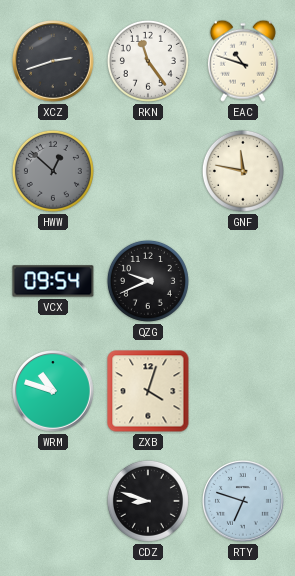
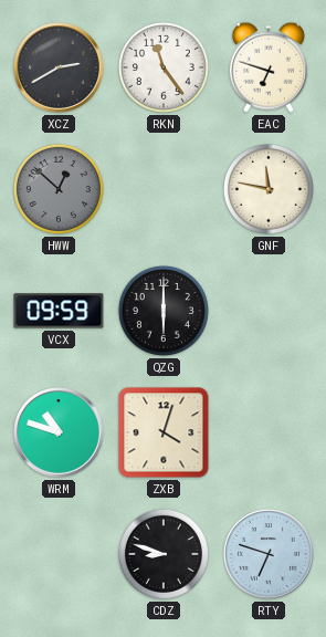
XCZ: 2:42 -> 2:40
EAC: 10:48 -> 6:48
VCX: 09:54 -> 09:59
QZG: 9:41 -> 6:00
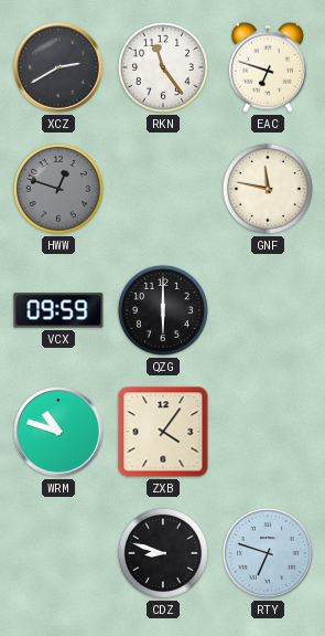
HWW: 12:52 -> 12:48
ZXB: 4:03 -> 4:06
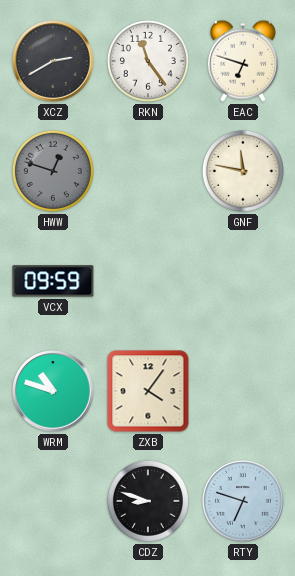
QZG: 6:00 -> none
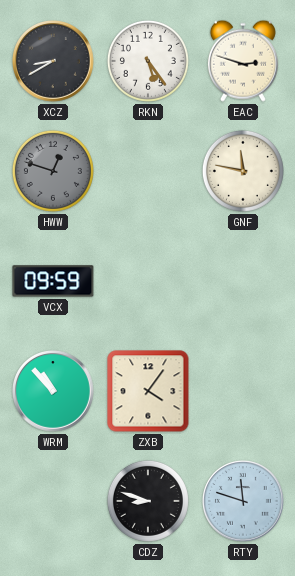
XCZ: 2:40 -> 8:40
RKN: 11:24 -> 5:24
EAC: 6:48 -> 2:48
WRM: 10:48 -> 10:53
RTY: 6:48 -> 11:48
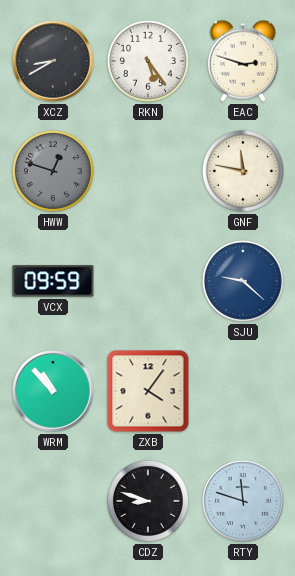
SJU: none -> 9:22
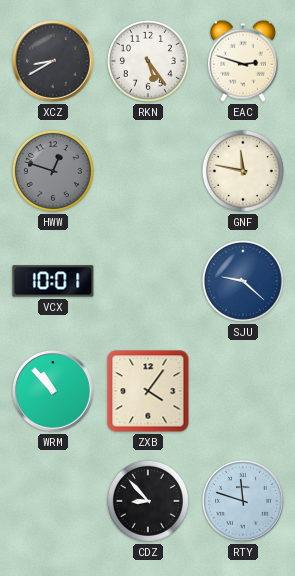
VCX: 09:59 -> 10:01
CDZ: 8:48 -> 8:53
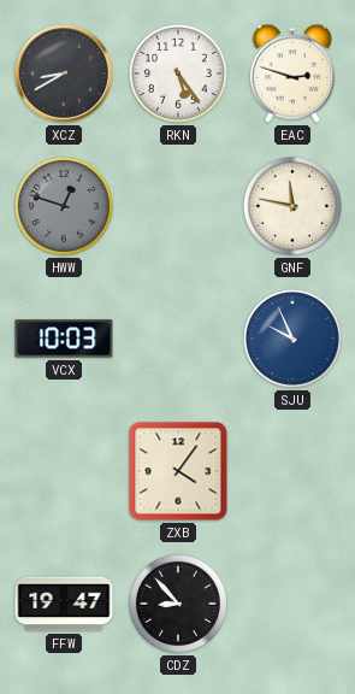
VCX: 10:01 -> 10:03
SJU: 9:22 -> 9:56
WRM: 10:53 -> none
FFW: none -> 19:47
RTY: 11:48 -> none
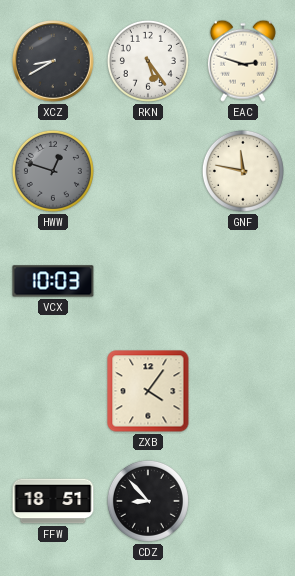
SJU: 9:56 -> none
FFW: 19:47 -> 18:51
